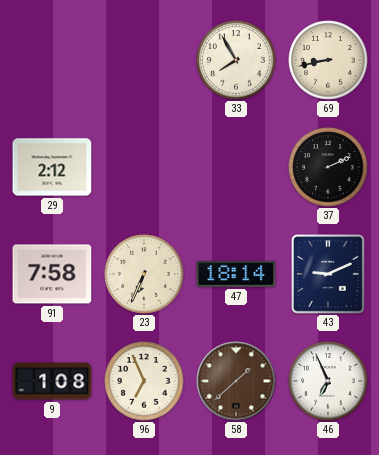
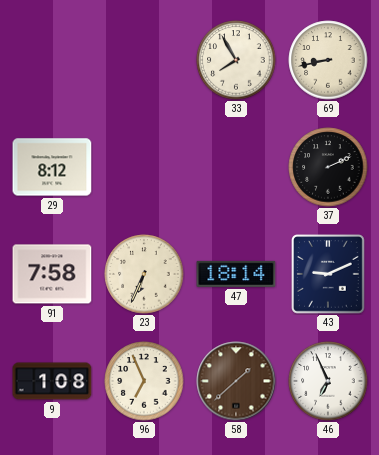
29: 2:12 -> 8:12
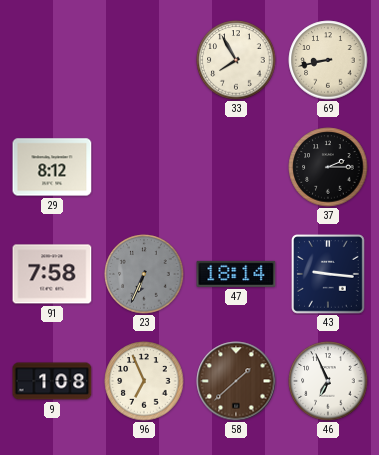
37: 2:11 -> 2:15
23 dial: cream -> grey
43: 9:11 -> 9:16
